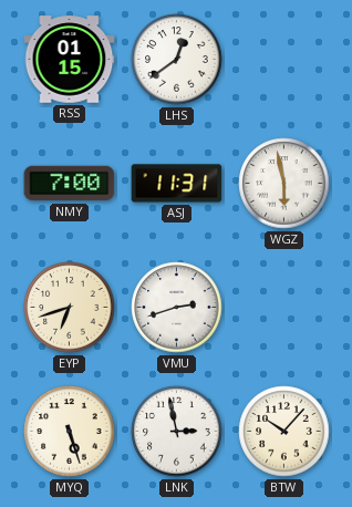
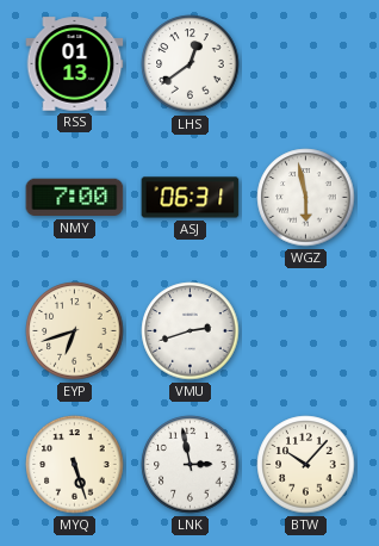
RSS: 01:15 -> 01:13
ASJ: 11:31 -> 06:31
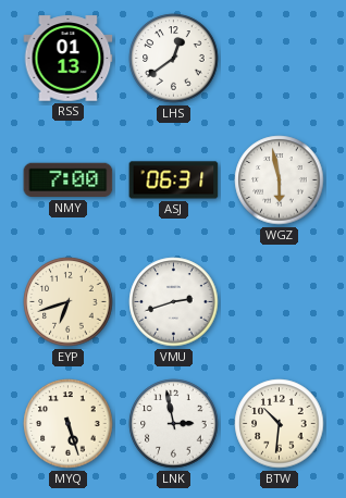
BTW: 10:07 -> 10:31
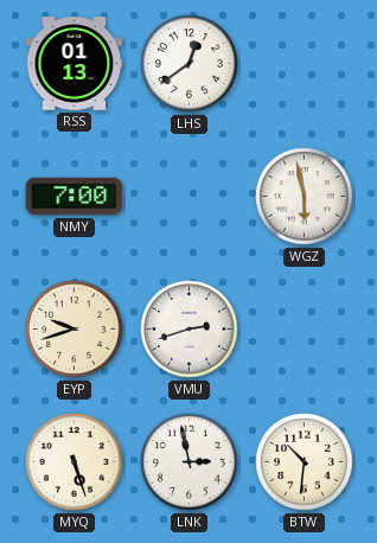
ASJ: 06:31 -> none
EYP: 6:42 -> 9:42
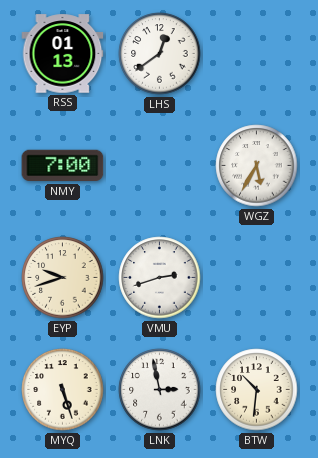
WGZ: 5:58 -> 5:35
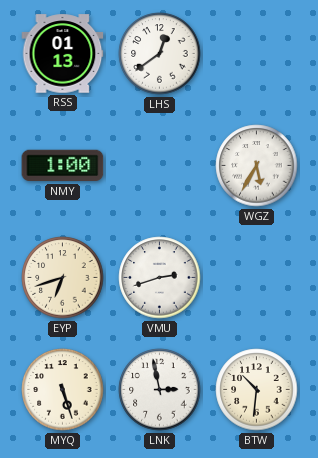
NMY: 7:00 -> 1:00
EYP: 9:42 -> 6:42
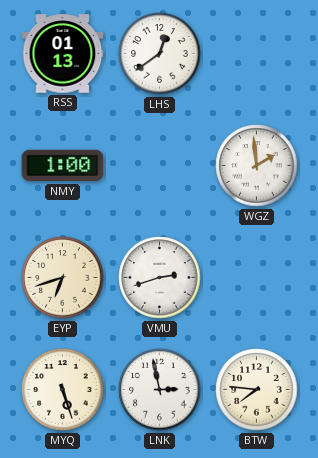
WGZ: 5:35 -> 1:59
BTW: 10:31 -> 7:46
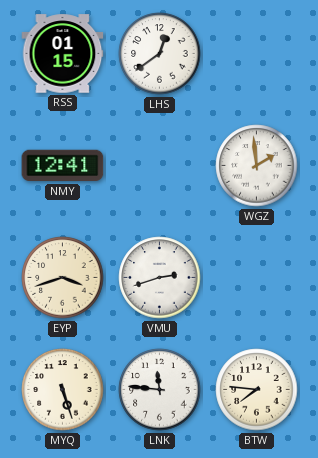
RSS: 01:13 -> 01:15
NMY: 1:00 -> 12:41
EYP: 6:42 -> 3:42
LNK: 2:58 -> 11:46
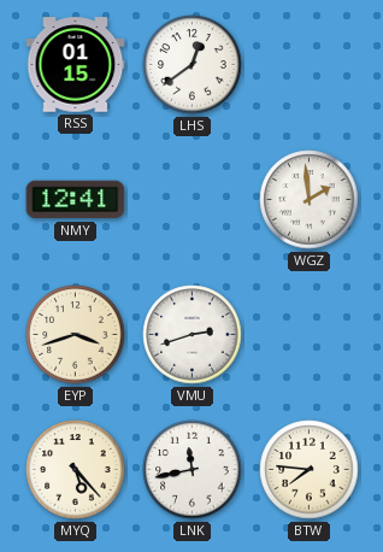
MYQ: 5:27 -> 5:23
LNK: 11:46 -> 11:43
